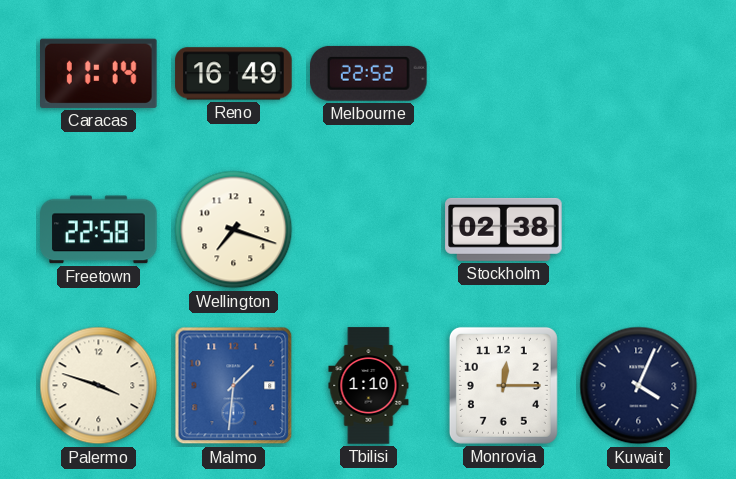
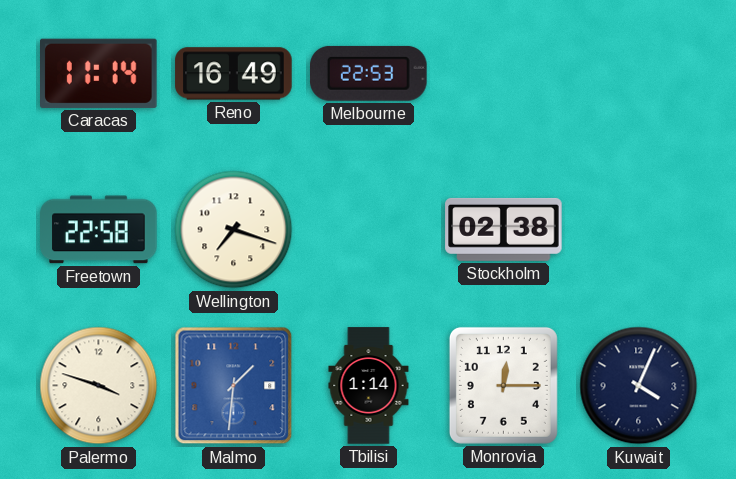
Melbourne: 22:52 -> 22:53
Tbilisi: 1:10 -> 1:14
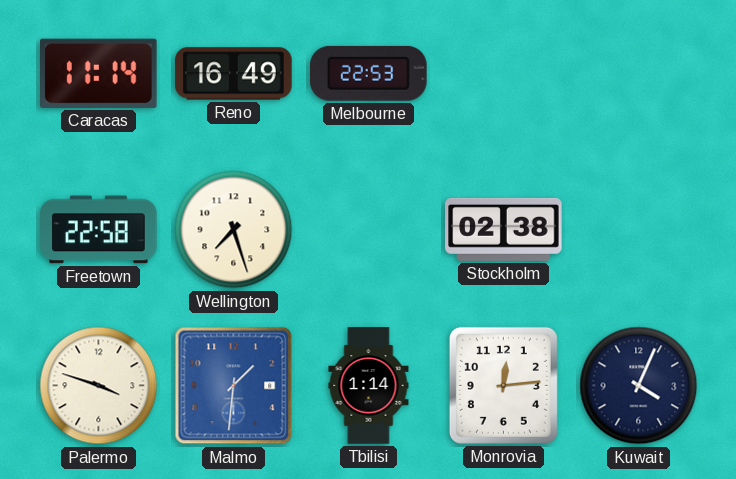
Wellington: 7:18 -> 7:27
Monrovia: 12:15 -> 12:14
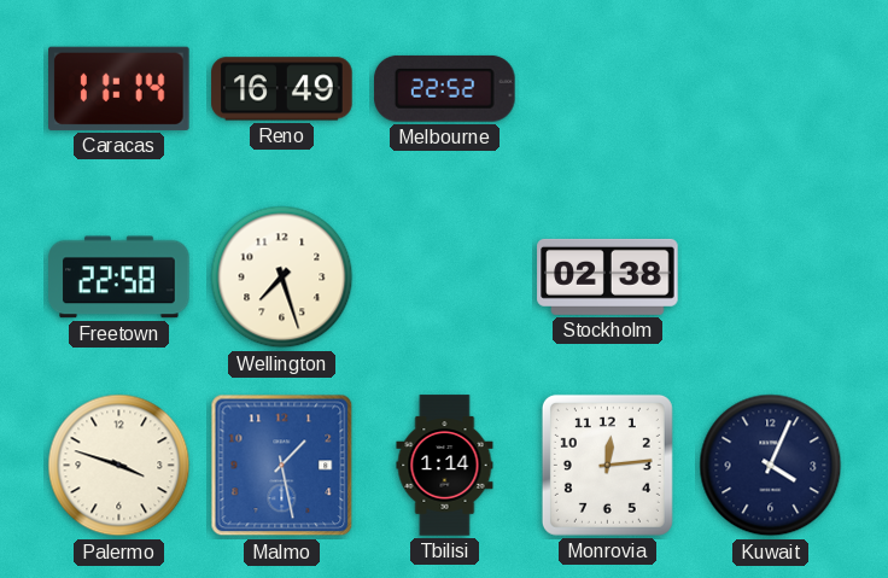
Melbourne: 22:53 -> 22:52
Malmo: 1:31 -> 1:28
